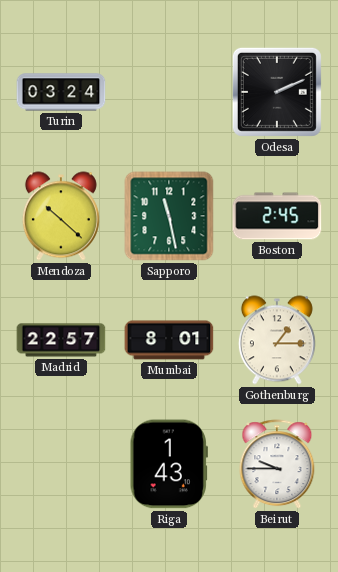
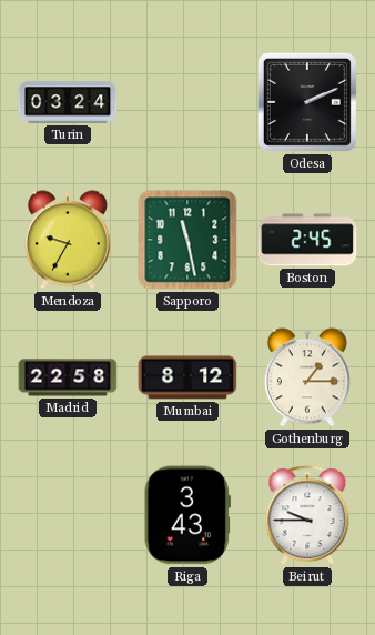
Mendoza: 10:22 -> 9:35
Madrid: 22:57 -> 22:58
Mumbai: 8:01 -> 8:12
Riga: 1:43 -> 3:43
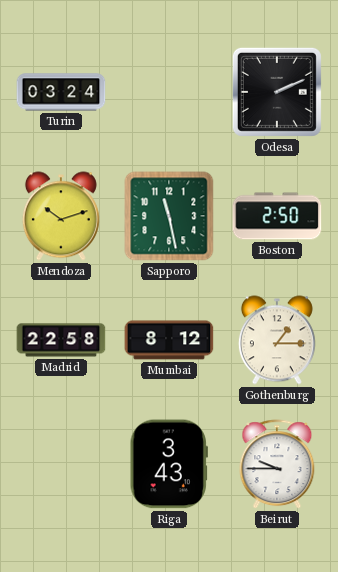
Mendoza: 9:35 -> 10:12
Boston: 2:45 -> 2:50
